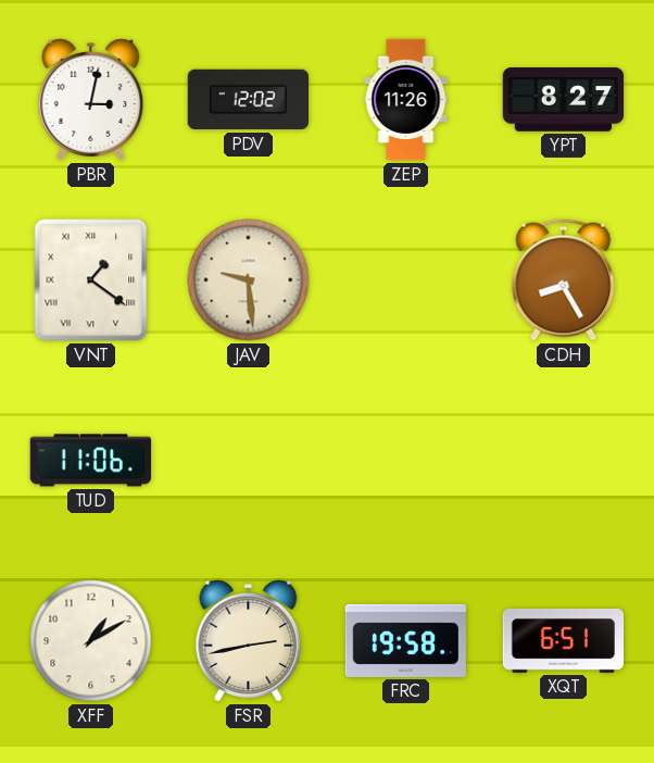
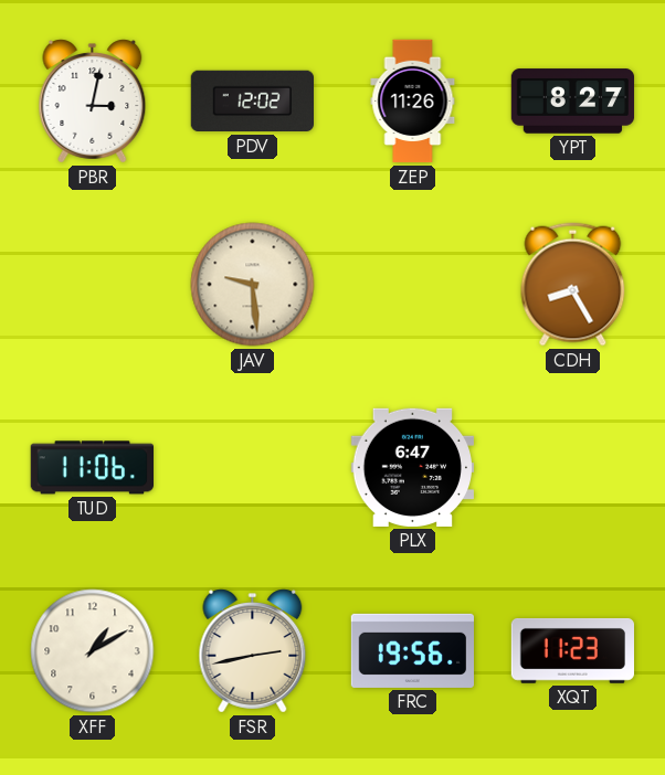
VNT: 1:21 -> none
PLX: none -> 6:47
FRC: 19:58 -> 19:56
XQT: 6:51 -> 11:23
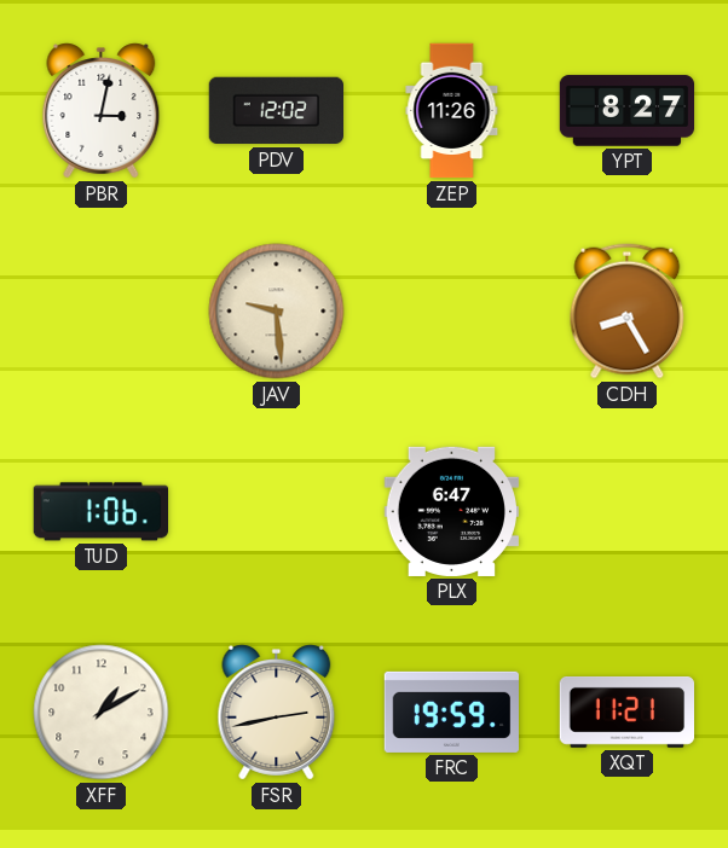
TUD: 11:06 -> 1:06
FRC: 19:56 -> 19:59
XQT: 11:23 -> 11:21
